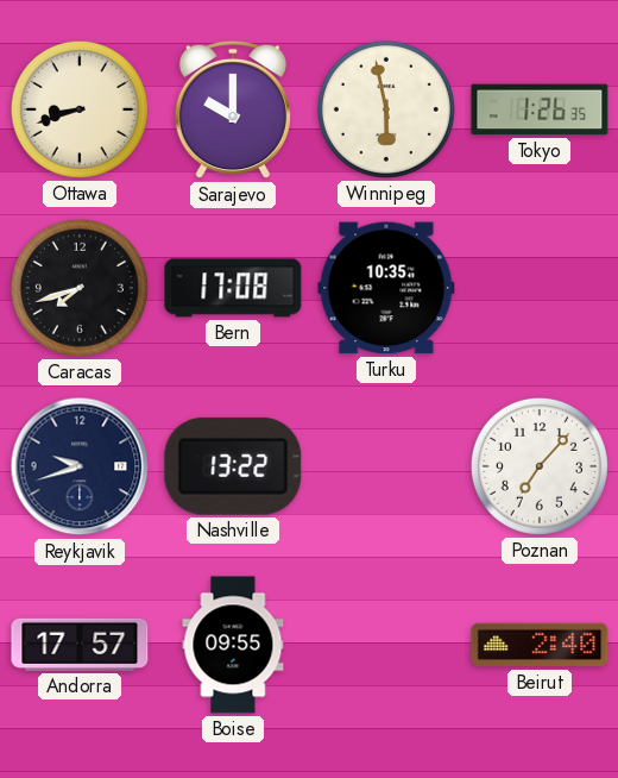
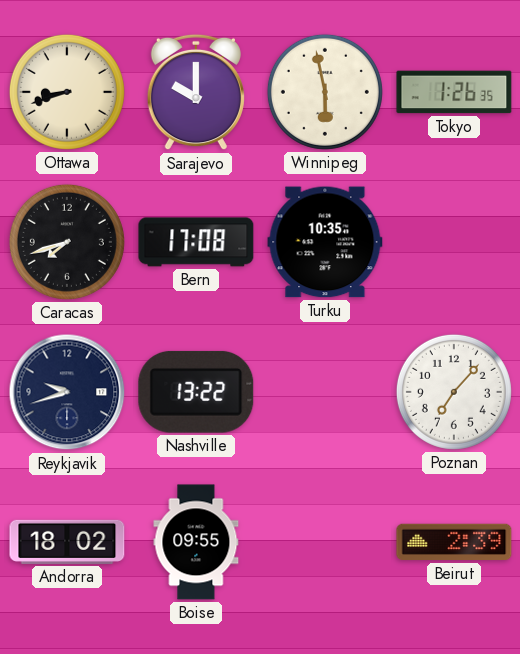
Andorra: 17:57 -> 18:02
Beirut: 2:40 -> 2:39
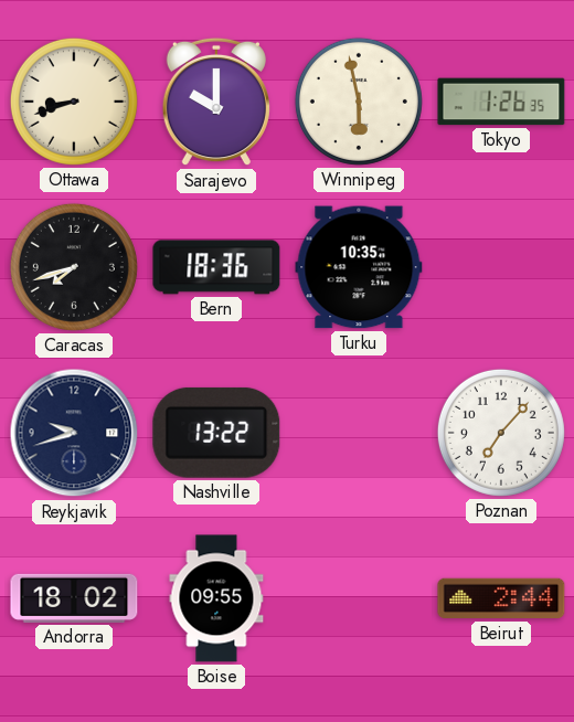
Bern: 17:08 -> 18:36
Beirut: 2:39 -> 2:44
